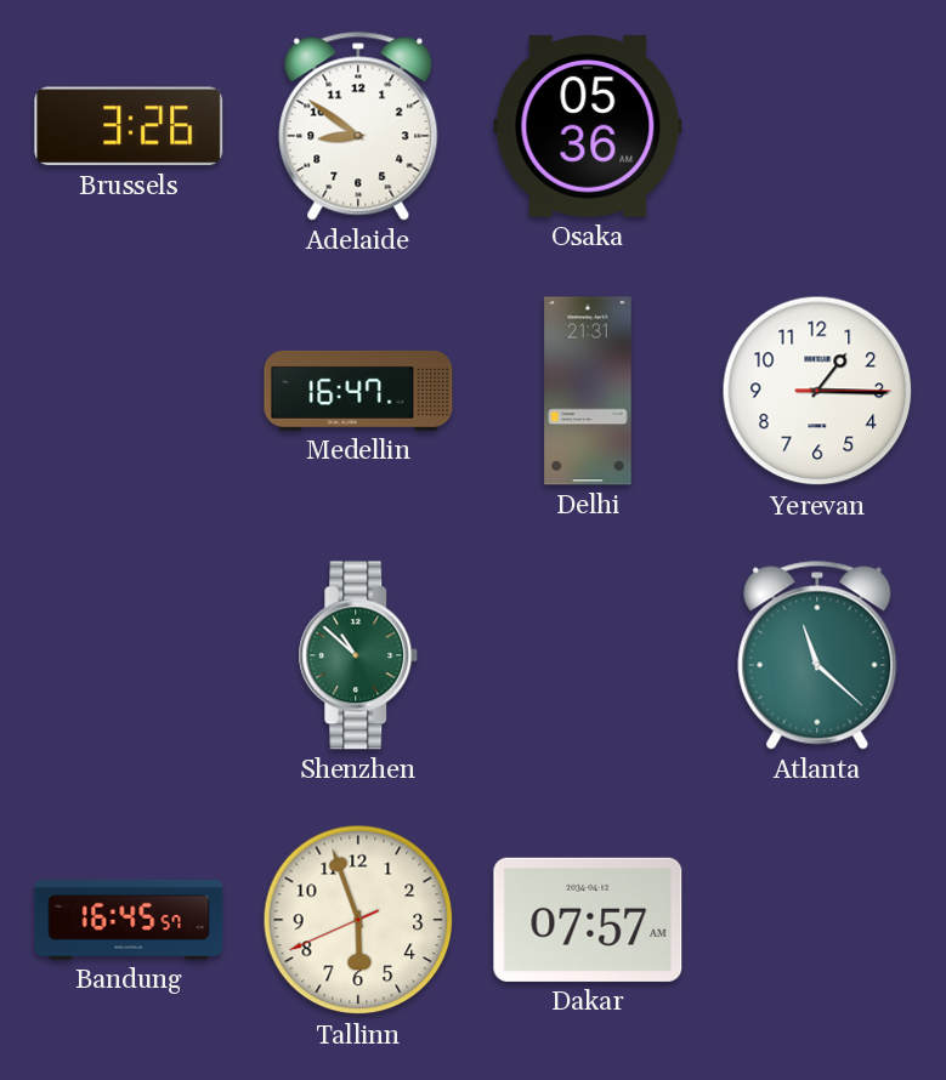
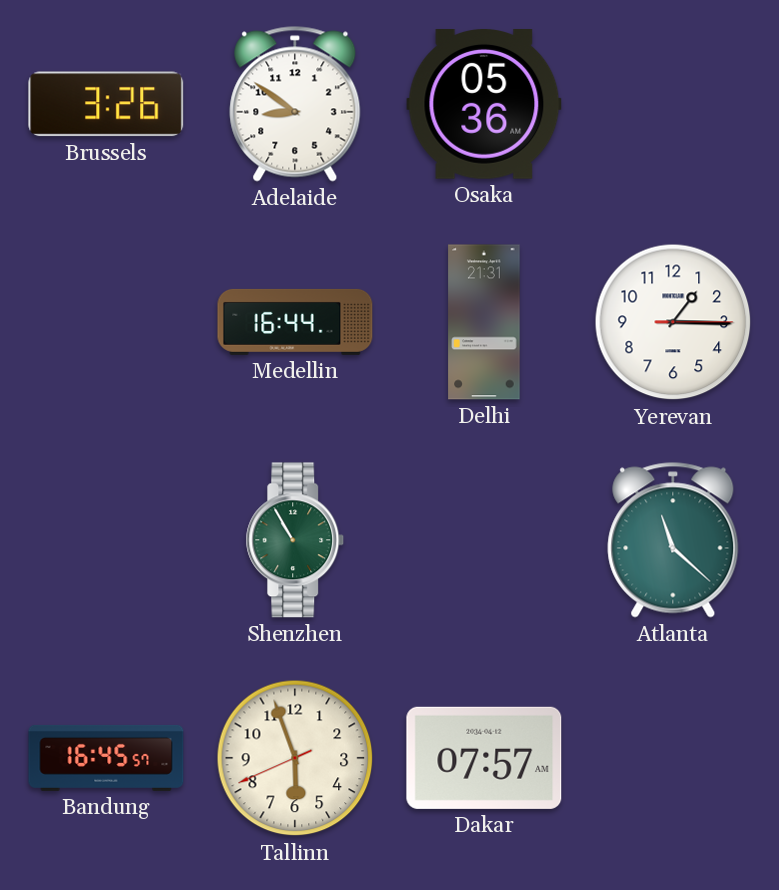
Medellin: 16:47 -> 16:44
Shenzhen: 10:52 -> 10:55
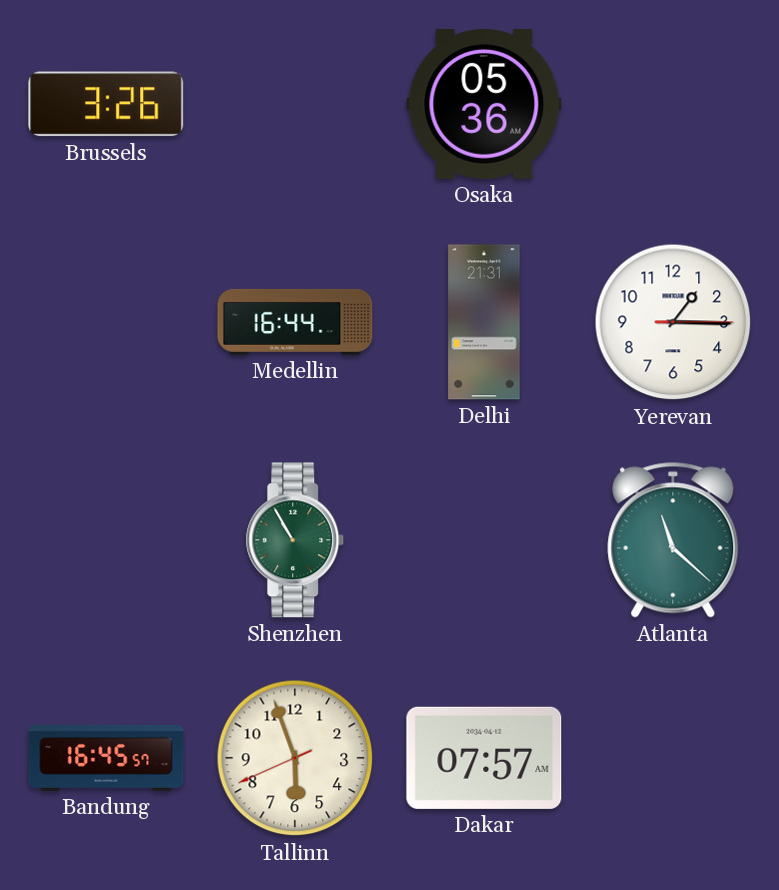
Adelaide: 8:51 -> none
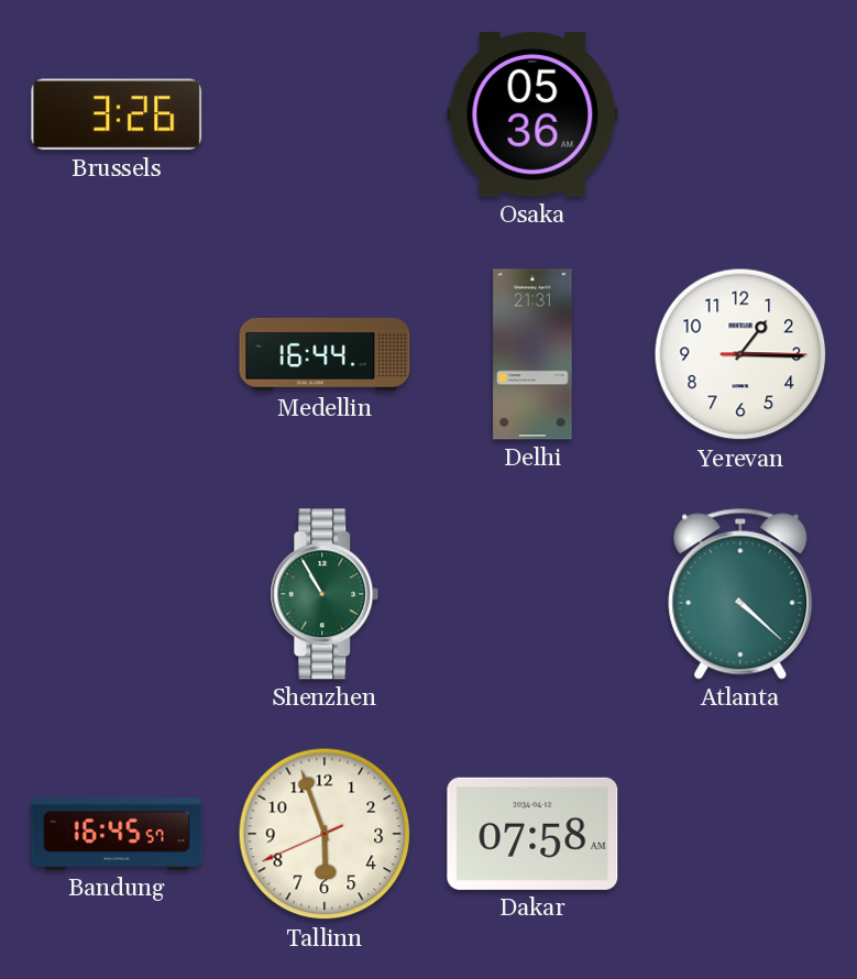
Atlanta: 11:22 -> 4:22
Dakar: 07:57 -> 07:58
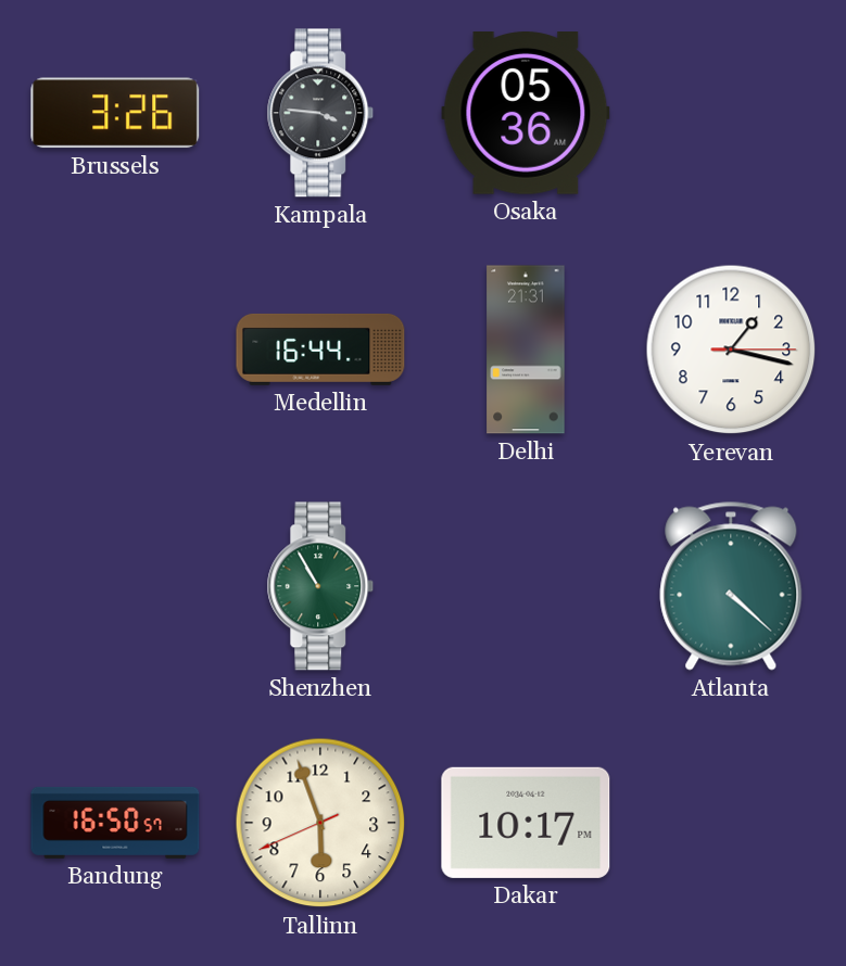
Kampala: none -> 3:46
Yerevan: 1:15 -> 1:17
Bandung: 16:45 -> 16:50
Dakar: 07:58 -> 10:17
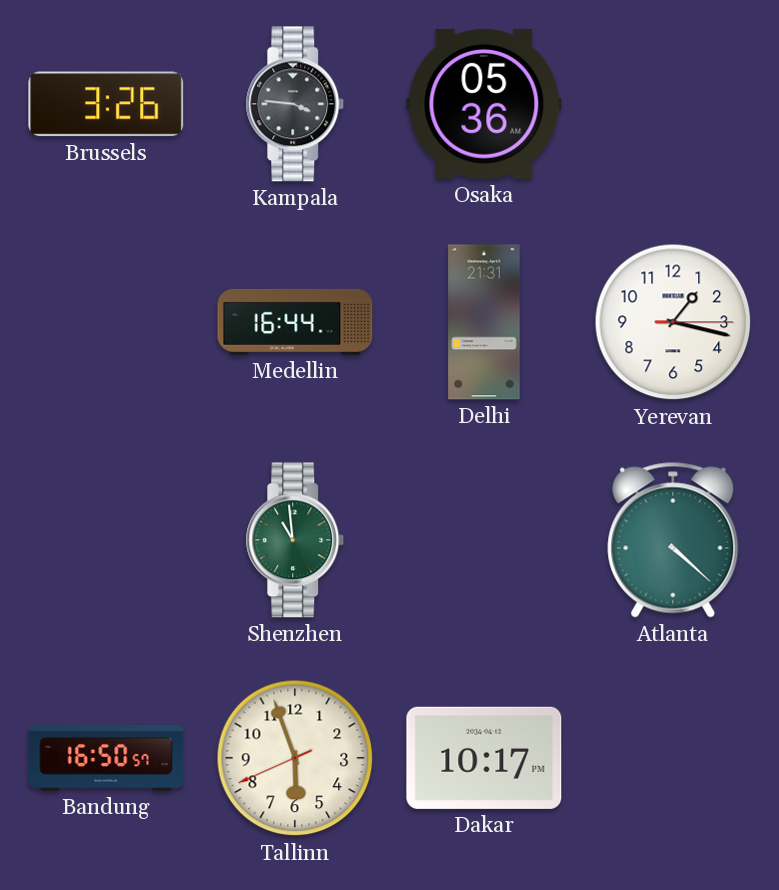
Shenzhen: 10:55 -> 10:59
